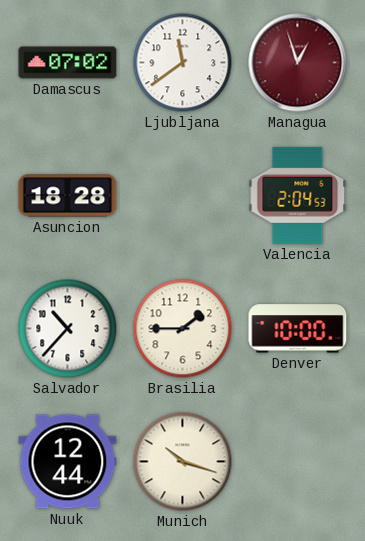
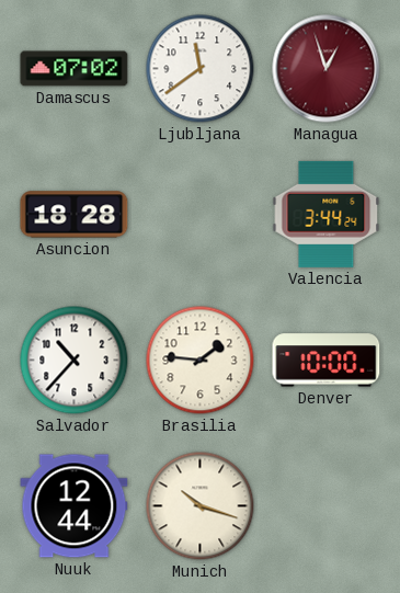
Valencia: 2:04 -> 3:44
Brasilia: 1:45 -> 1:46
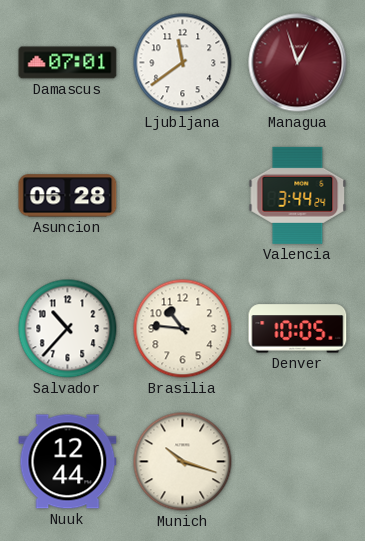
Damascus: 07:02 -> 07:01
Asuncion: 18:28 -> 06:28
Brasilia: 1:46 -> 10:46
Denver: 10:00 -> 10:05
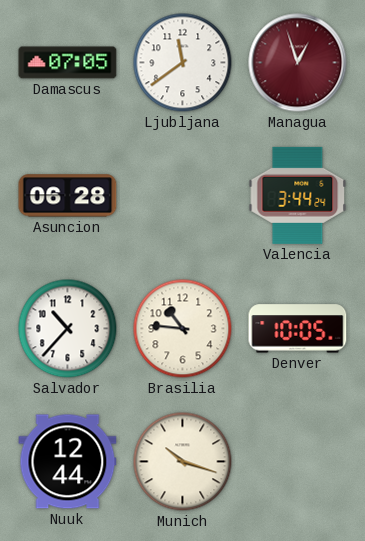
Damascus: 07:01 -> 07:05
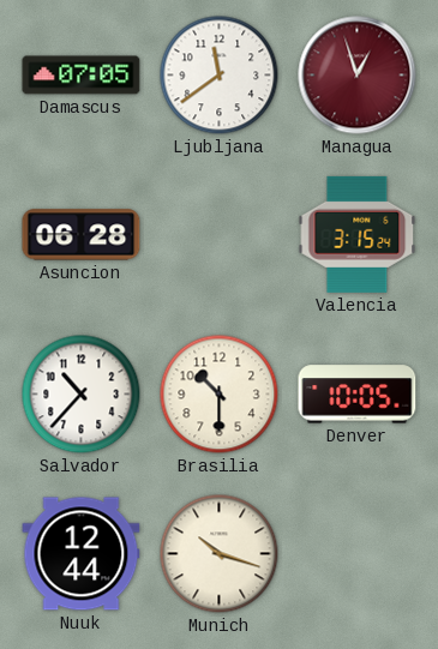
Valencia: 3:44 -> 3:15
Brasilia: 10:46 -> 10:30
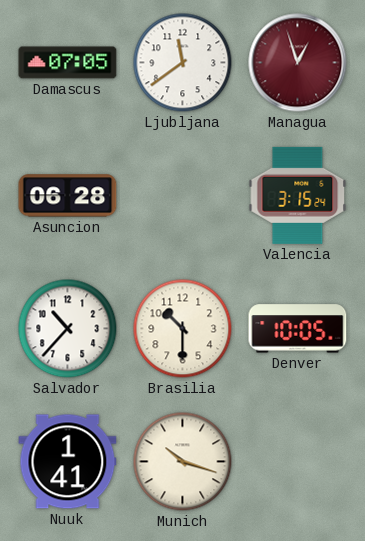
Nuuk: 12:44 -> 1:41
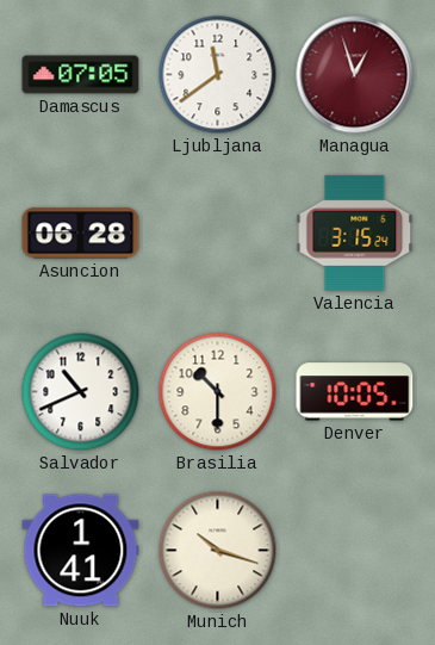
Salvador: 10:37 -> 10:41
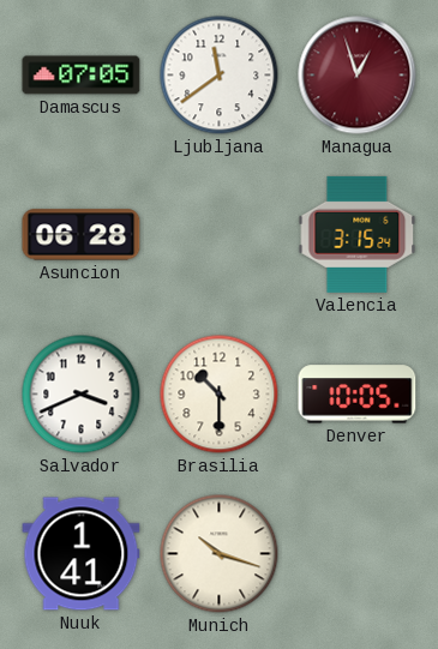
Salvador: 10:41 -> 3:41
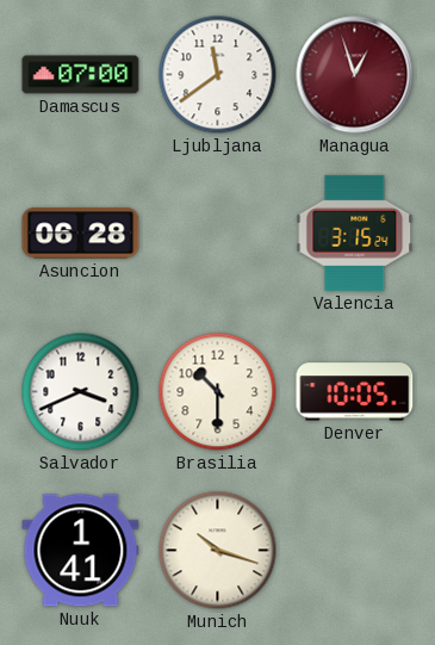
Damascus: 07:05 -> 07:00
